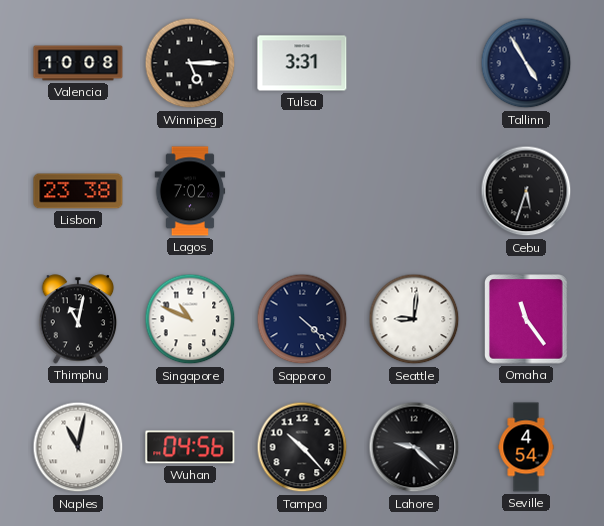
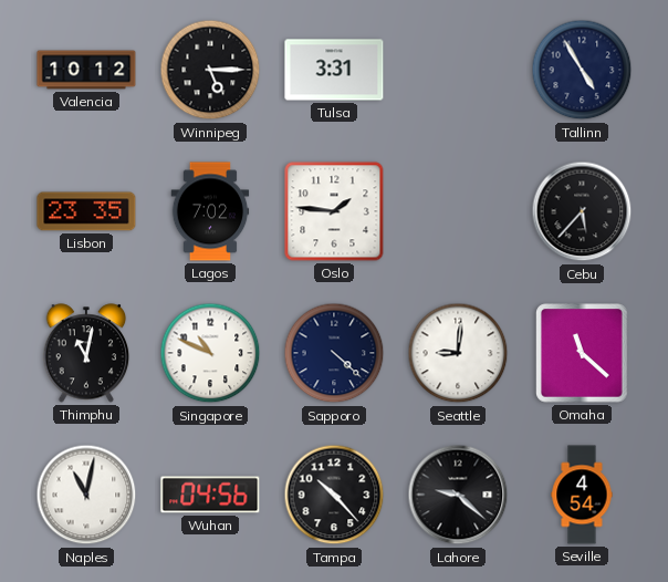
Valencia: 10:08 -> 10:12
Lisbon: 23:38 -> 23:35
Oslo: none -> 1:46
Cebu: 5:33 -> 5:37
Omaha: 11:24 -> 11:22
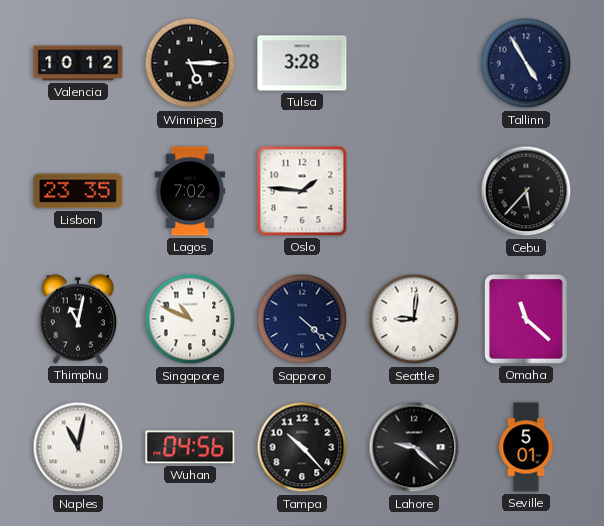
Tulsa: 3:31 -> 3:28
Seville: 4:54 -> 5:01
